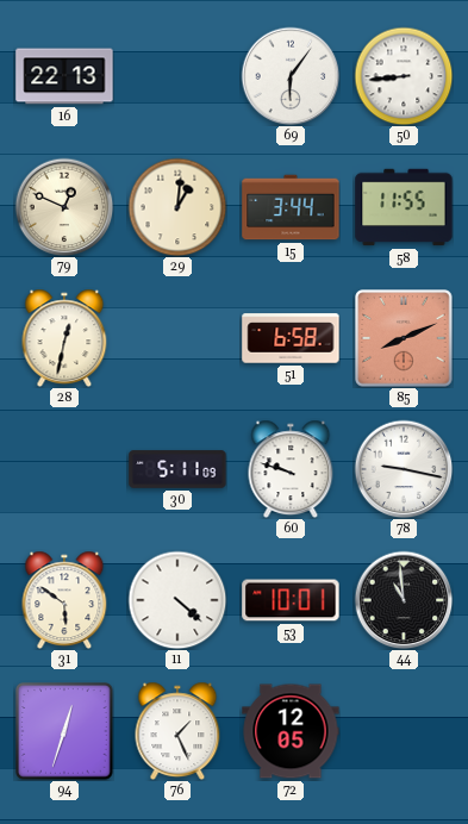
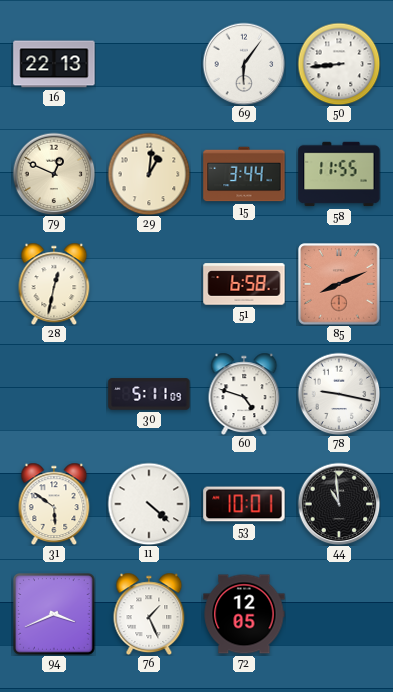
60: 9:48 -> 4:48
94: 12:33 -> 3:41
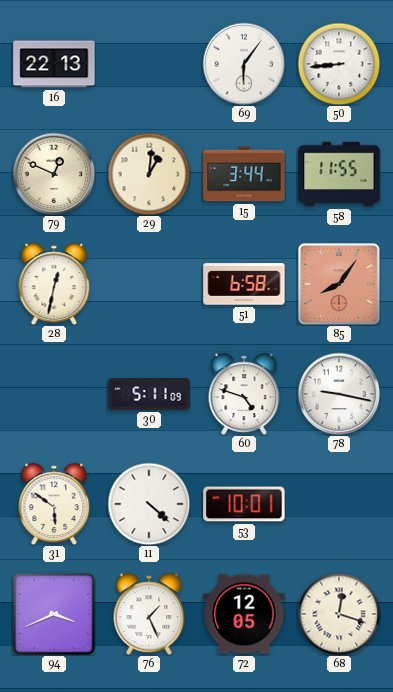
85: 8:11 -> 8:06
44: 10:59 -> none
68: none -> 12:18
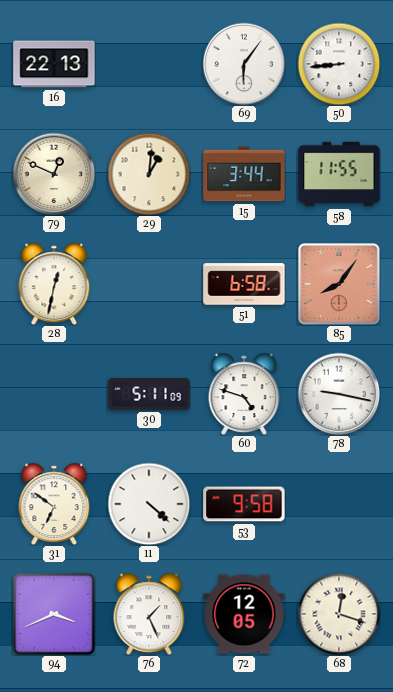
31: 5:51 -> 6:51
53: 10:01 -> 9:58
